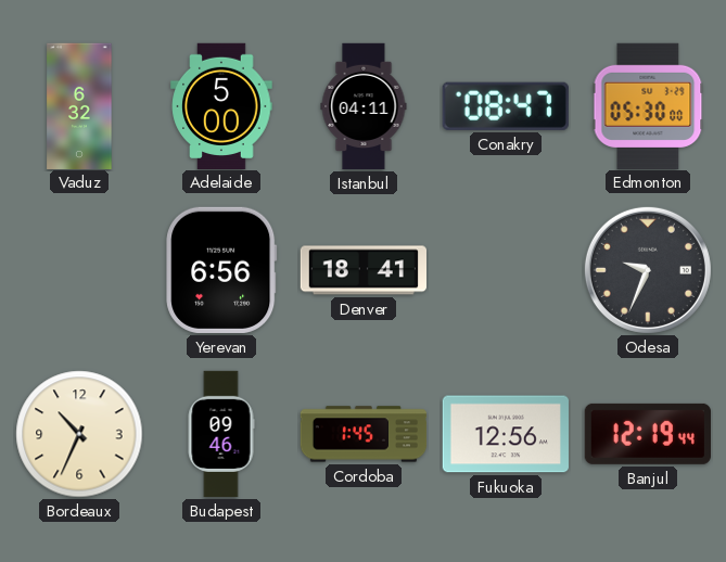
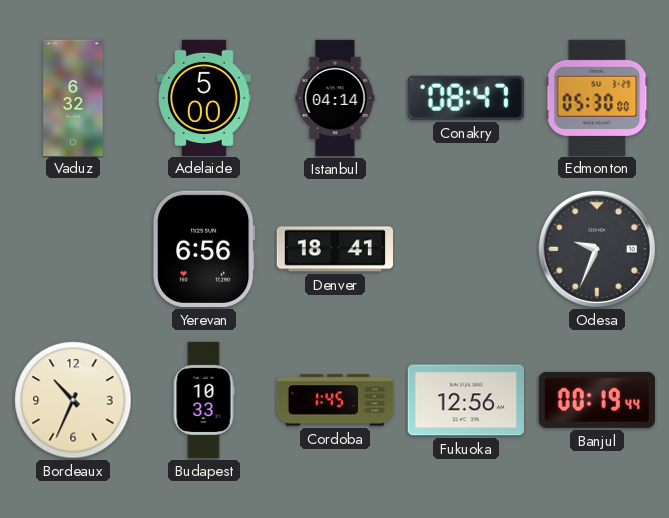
Istanbul: 04:11 -> 04:14
Budapest: 09:46 -> 10:33
Banjul: 12:19 -> 00:19
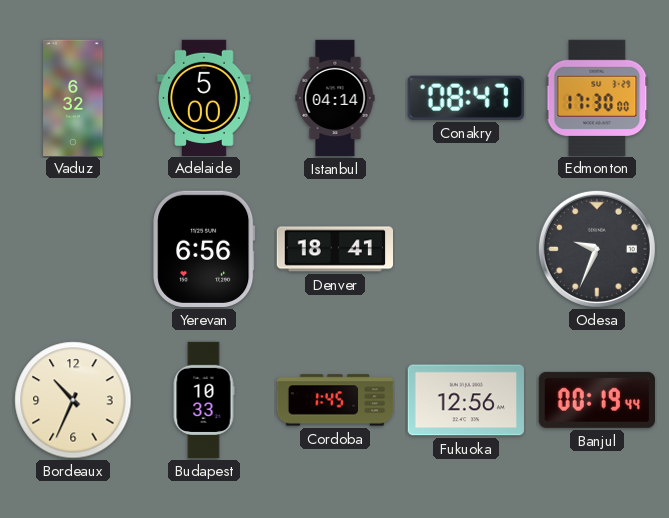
Edmonton: 05:30 -> 17:30
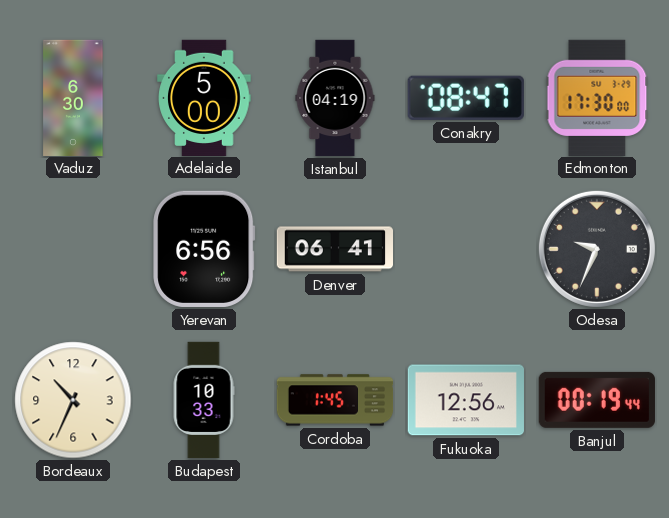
Vaduz: 6:32 -> 6:30
Istanbul: 04:14 -> 04:19
Denver: 18:41 -> 06:41
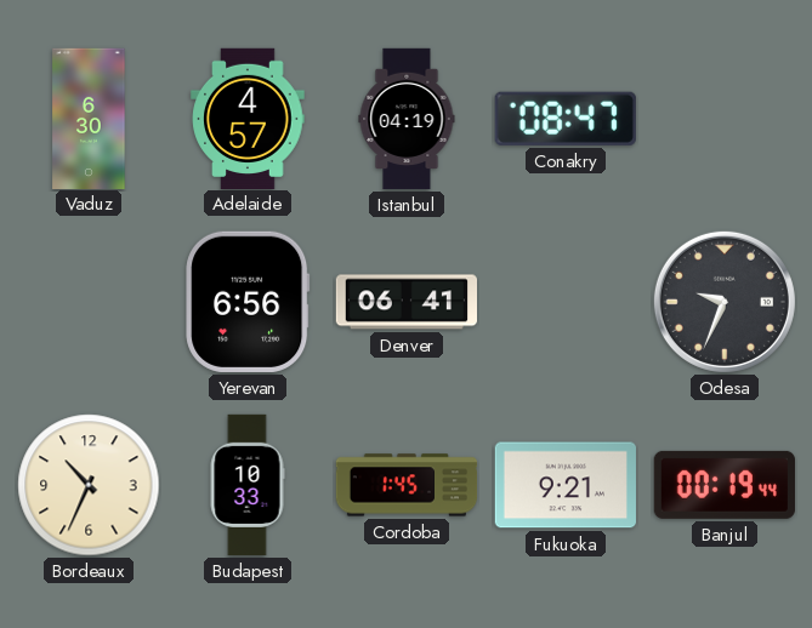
Adelaide: 5:00 -> 4:57
Edmonton: 17:30 -> none
Fukuoka: 12:56 -> 9:21
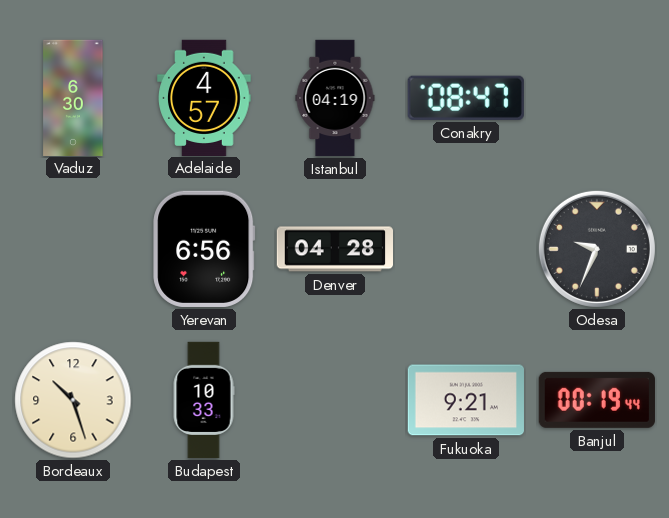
Denver: 06:41 -> 04:28
Bordeaux: 10:34 -> 10:27
Cordoba: 1:45 -> none
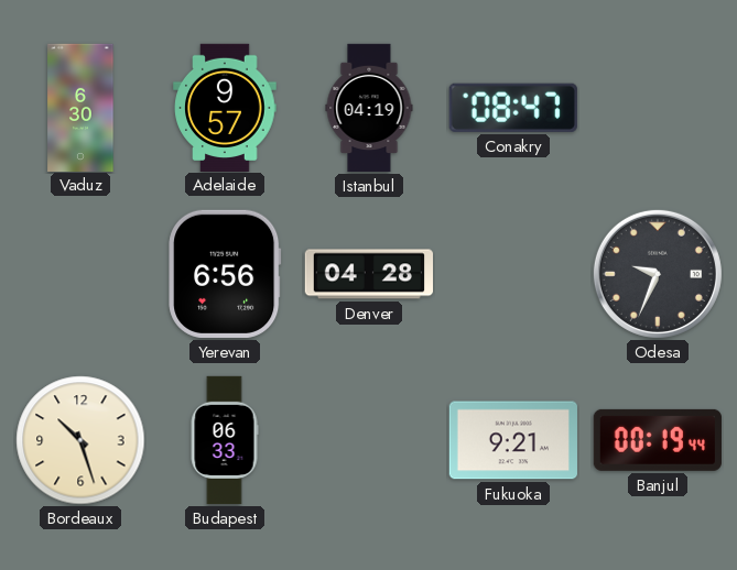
Adelaide: 4:57 -> 9:57
Budapest: 10:33 -> 06:33
